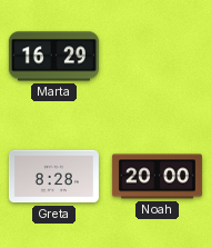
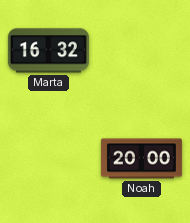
Marta: 16:29 -> 16:32
Greta: 8:28 -> none
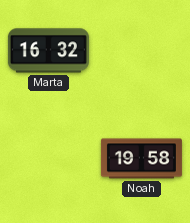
Noah: 20:00 -> 19:58
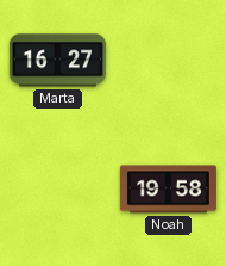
Marta: 16:32 -> 16:27
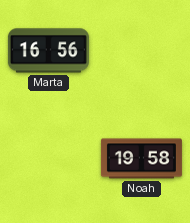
Marta: 16:27 -> 16:56
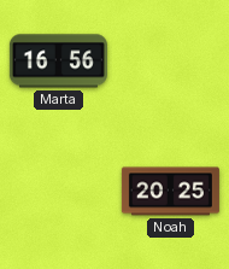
Noah: 19:58 -> 20:25
